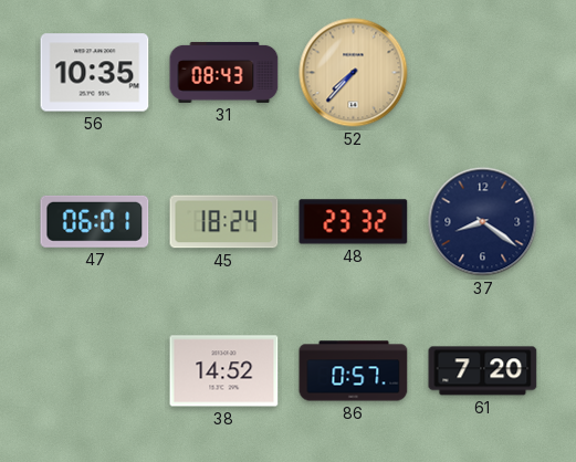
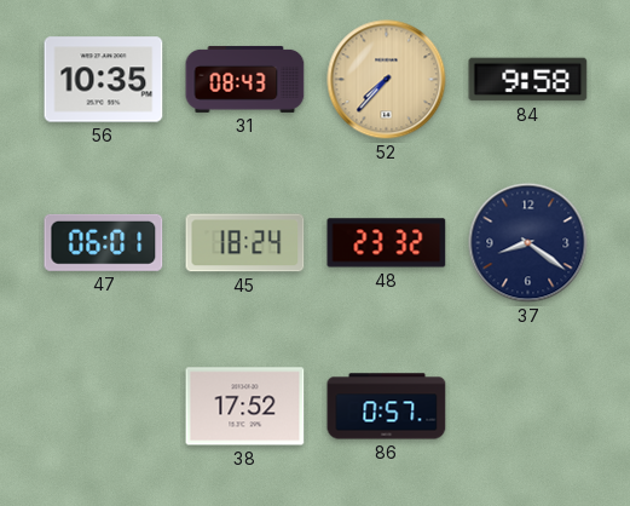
84: none -> 9:58
38: 14:52 -> 17:52
61: 7:20 -> none
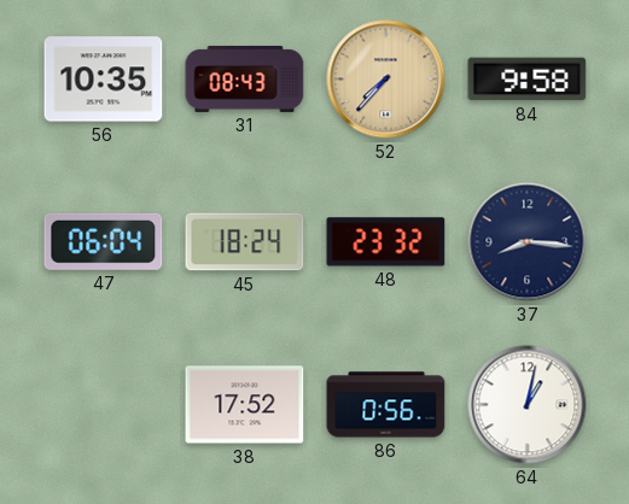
47: 06:01 -> 06:04
37: 8:21 -> 8:16
86: 0:57 -> 0:56
64: none -> 1:02
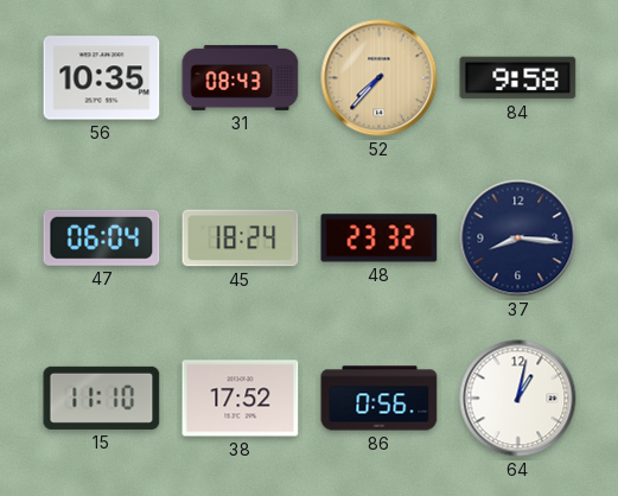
15: none -> 11:10
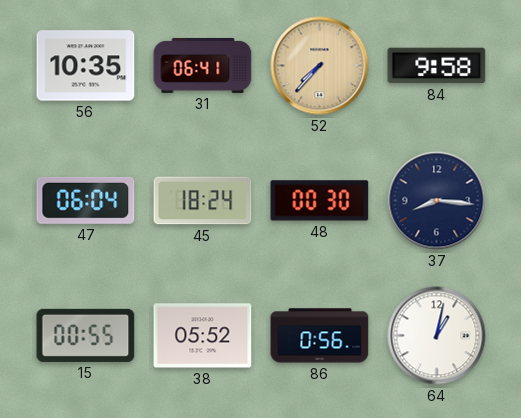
31: 08:43 -> 06:41
48: 23:32 -> 00:30
15: 11:10 -> 00:55
38: 17:52 -> 05:52
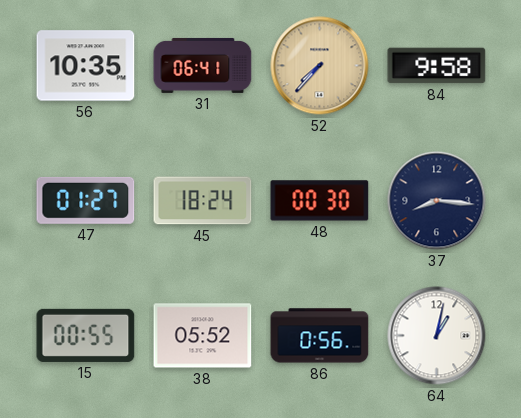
47: 06:04 -> 01:27
